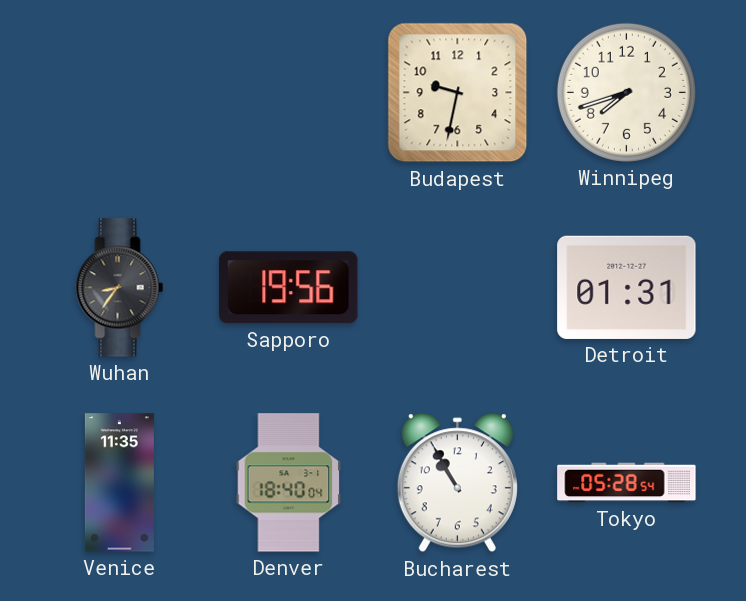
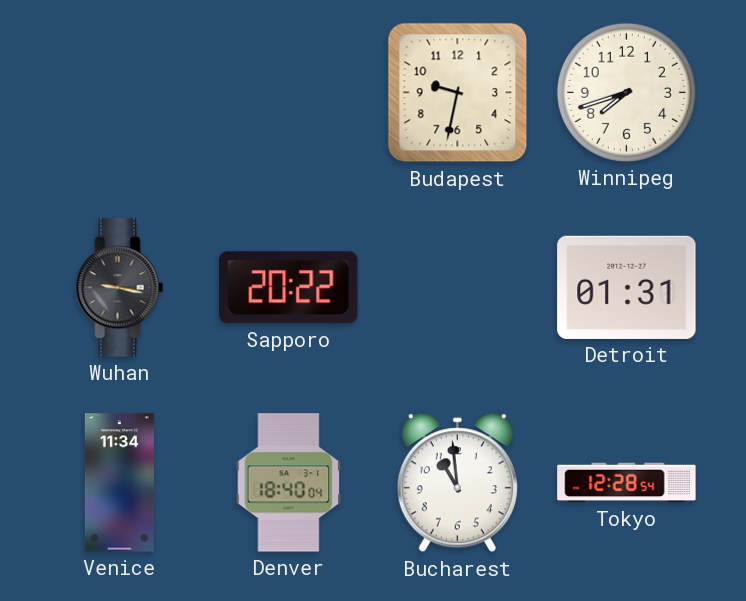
Wuhan: 8:36 -> 9:17
Sapporo: 19:56 -> 20:22
Venice: 11:35 -> 11:34
Bucharest: 10:55 -> 10:59
Tokyo: 05:28 -> 12:28
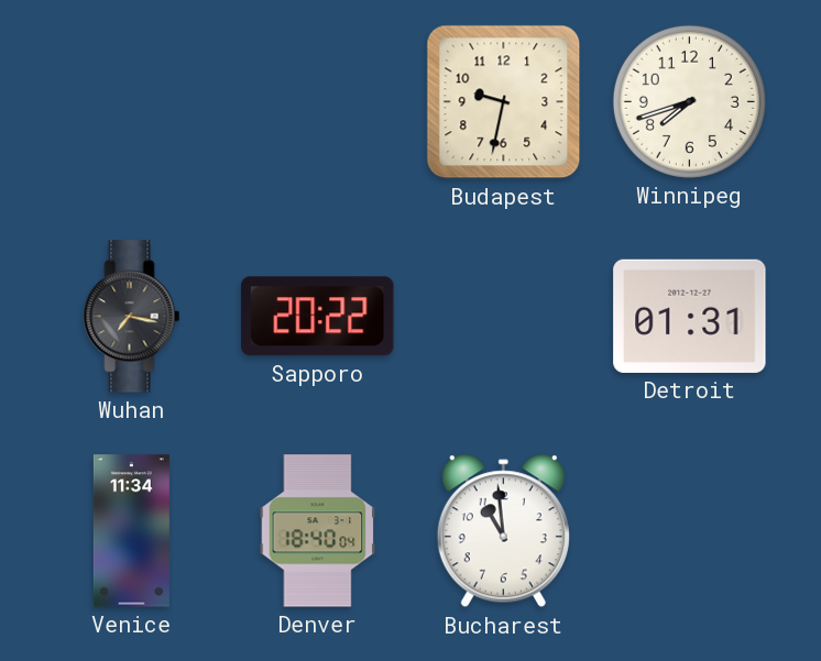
Wuhan: 9:17 -> 7:17
Tokyo: 12:28 -> none
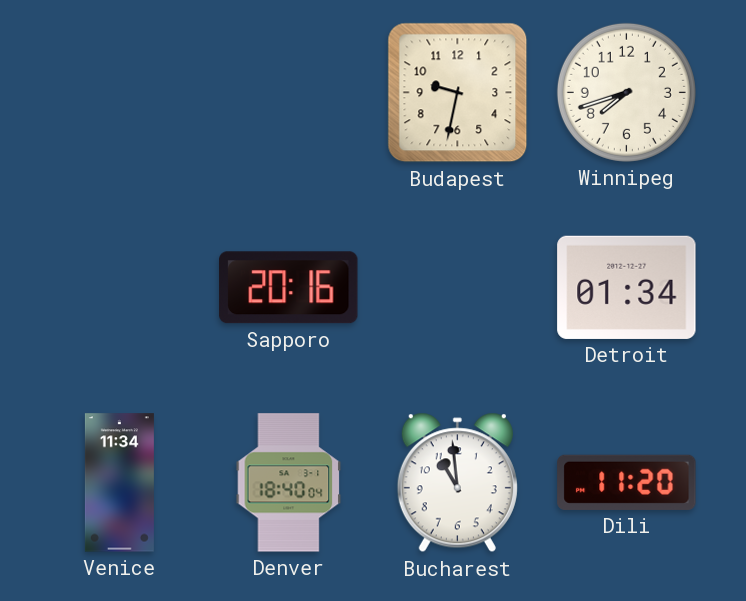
Wuhan: 7:17 -> none
Sapporo: 20:22 -> 20:16
Detroit: 01:31 -> 01:34
Dili: none -> 11:20
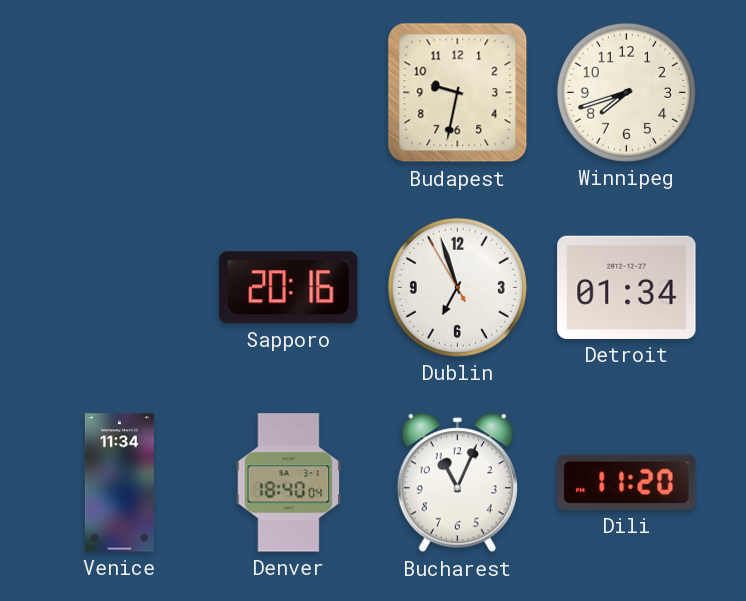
Dublin: none -> 6:56
Bucharest: 10:59 -> 11:04
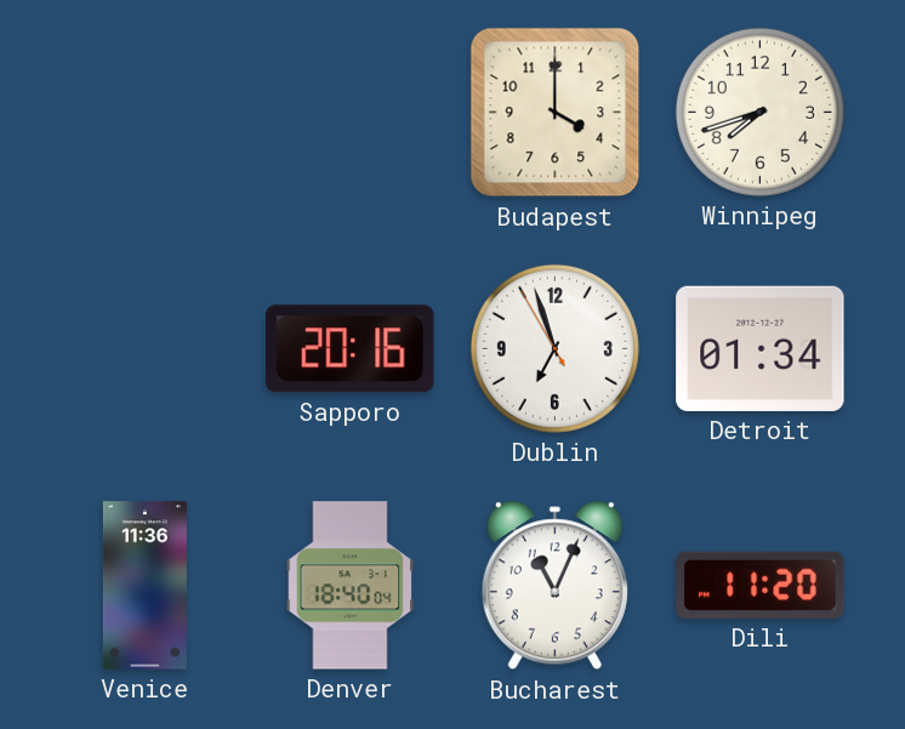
Budapest: 9:32 -> 4:00
Venice: 11:34 -> 11:36
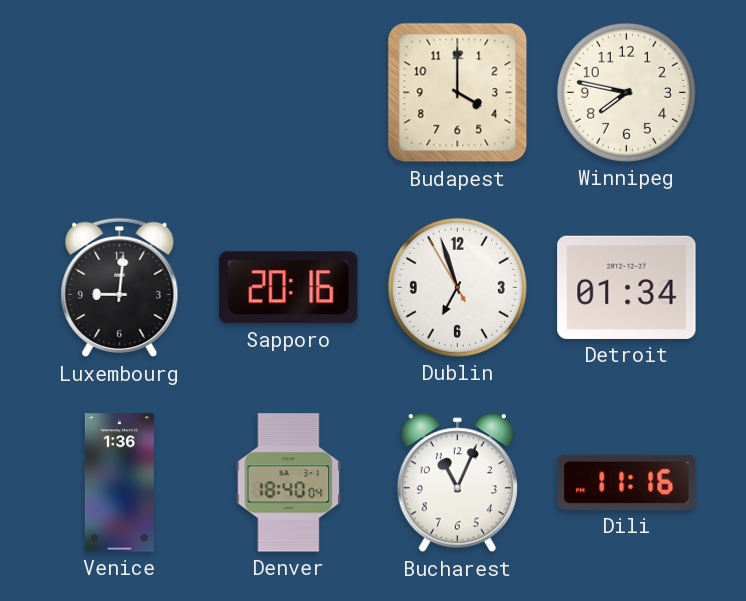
Winnipeg: 7:42 -> 7:47
Luxembourg: none -> 9:01
Venice: 11:36 -> 1:36
Dili: 11:20 -> 11:16
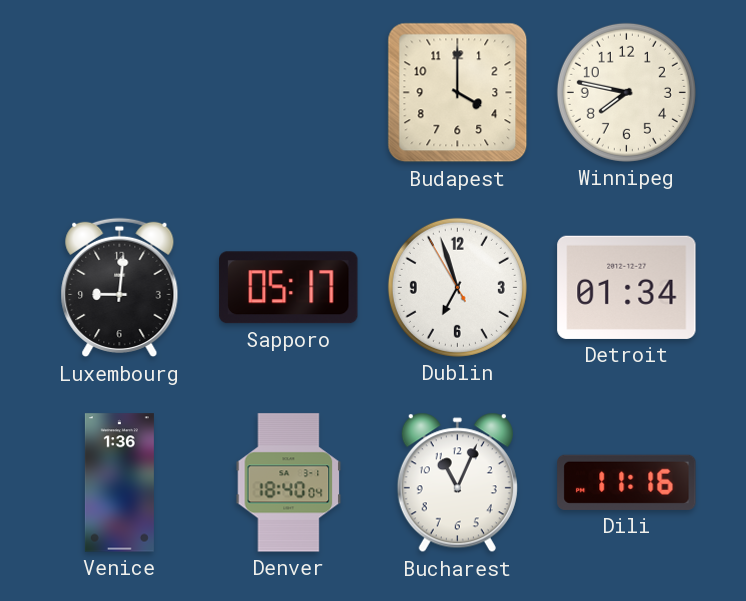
Sapporo: 20:16 -> 05:17
